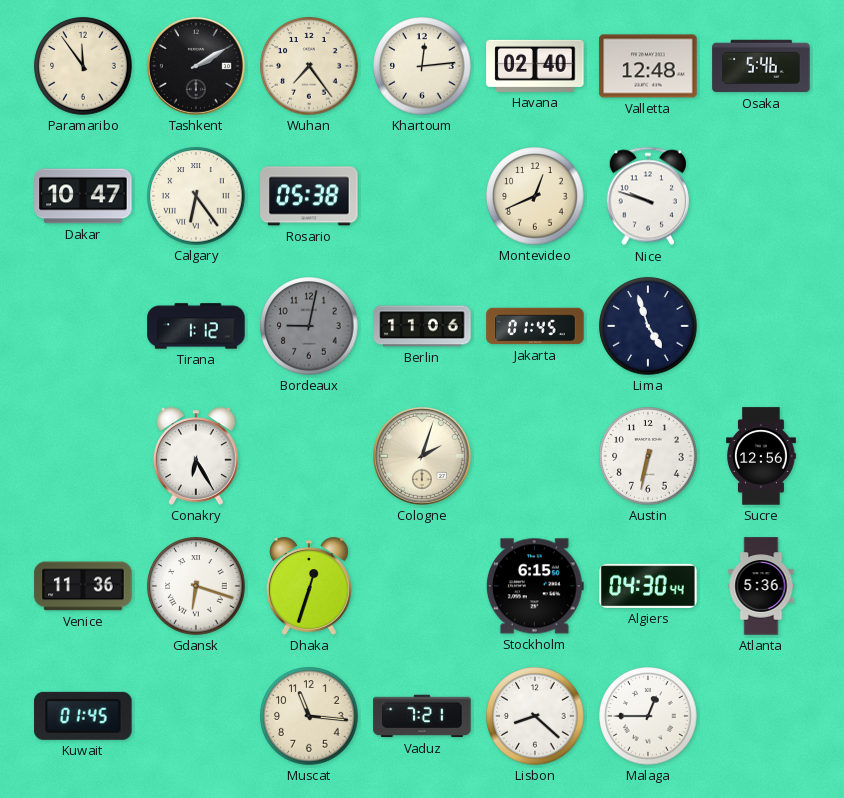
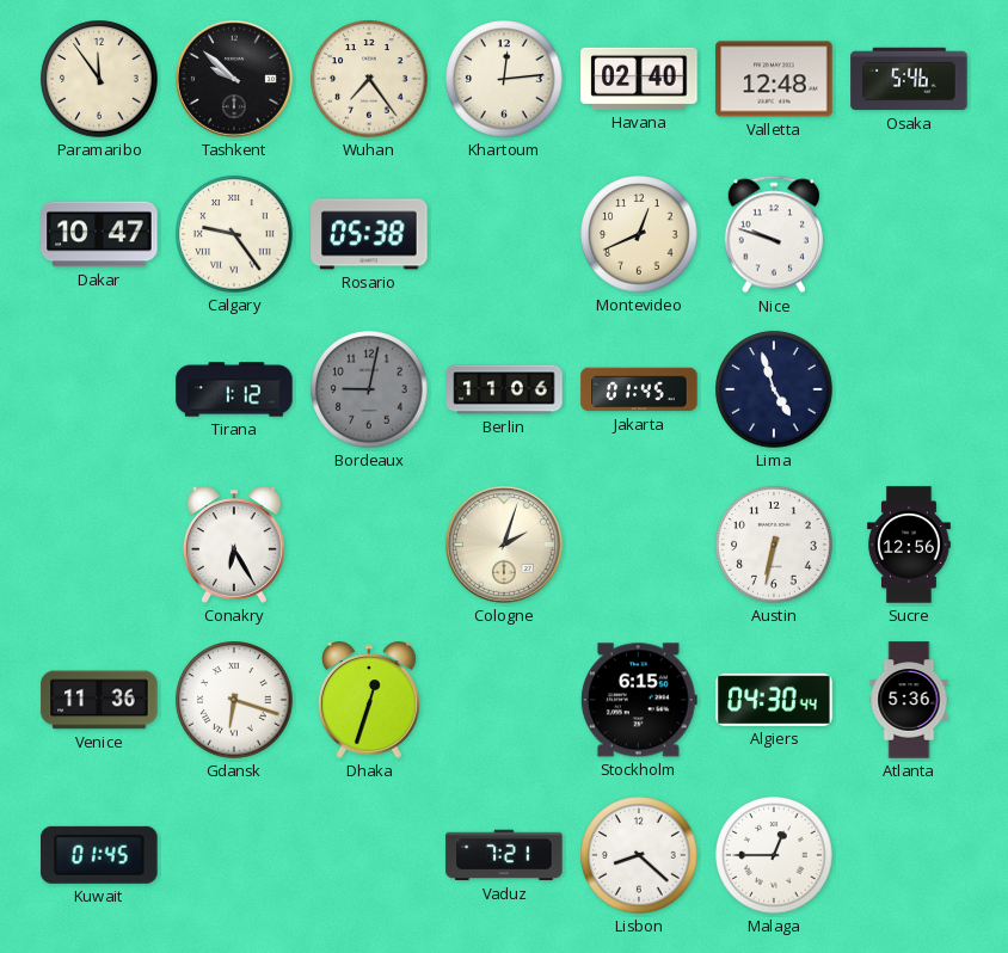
Tashkent: 2:10 -> 9:52
Calgary: 6:24 -> 9:24
Muscat: 11:16 -> none
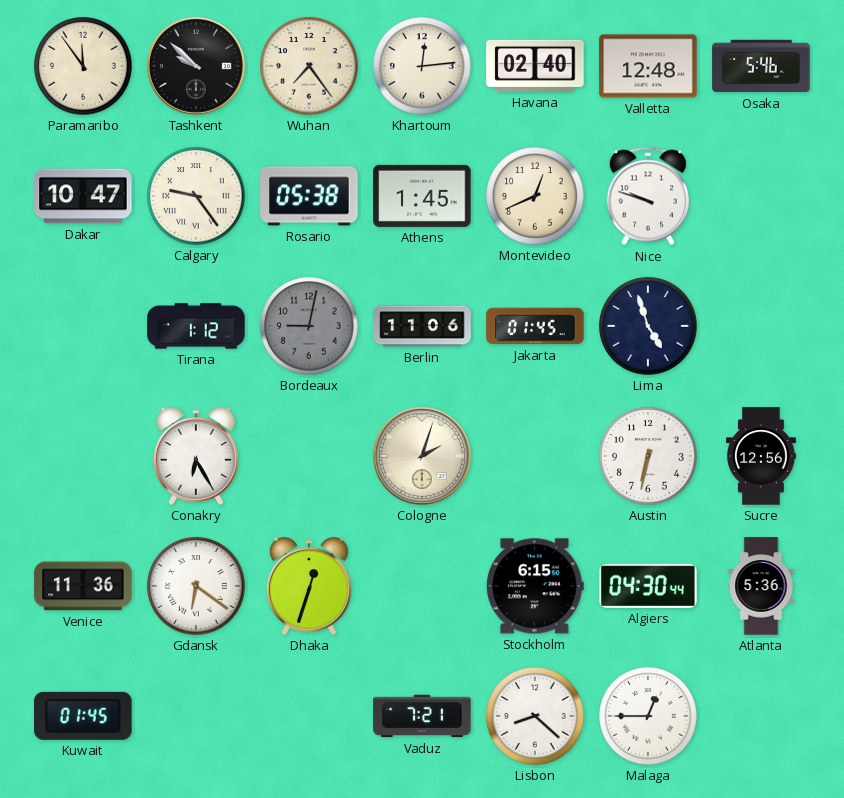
Athens: none -> 1:45
Gdansk: 6:18 -> 6:21
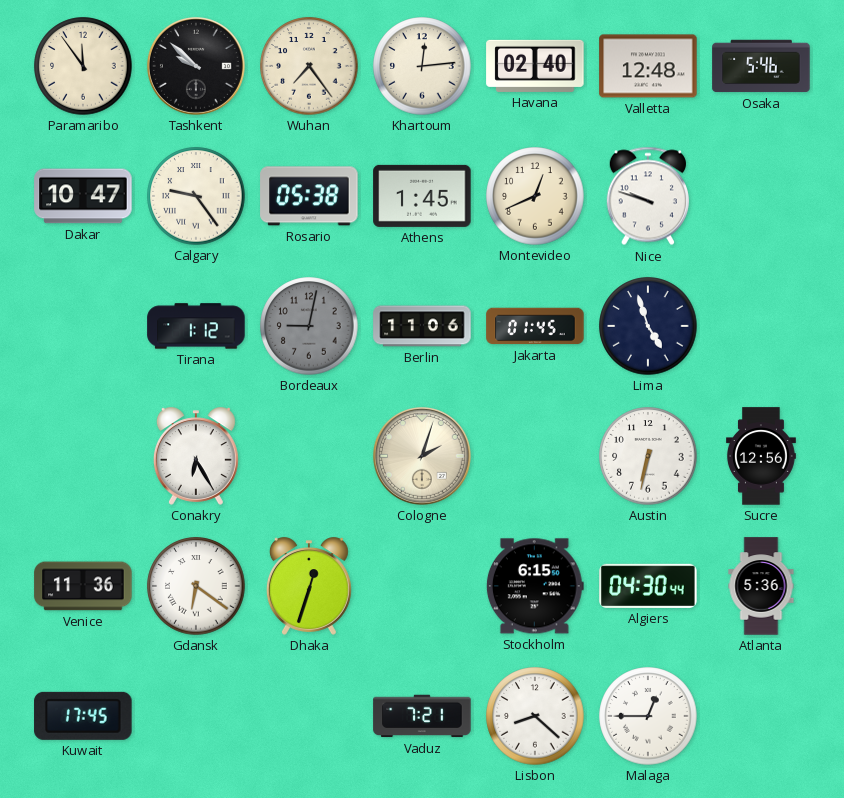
Kuwait: 01:45 -> 17:45
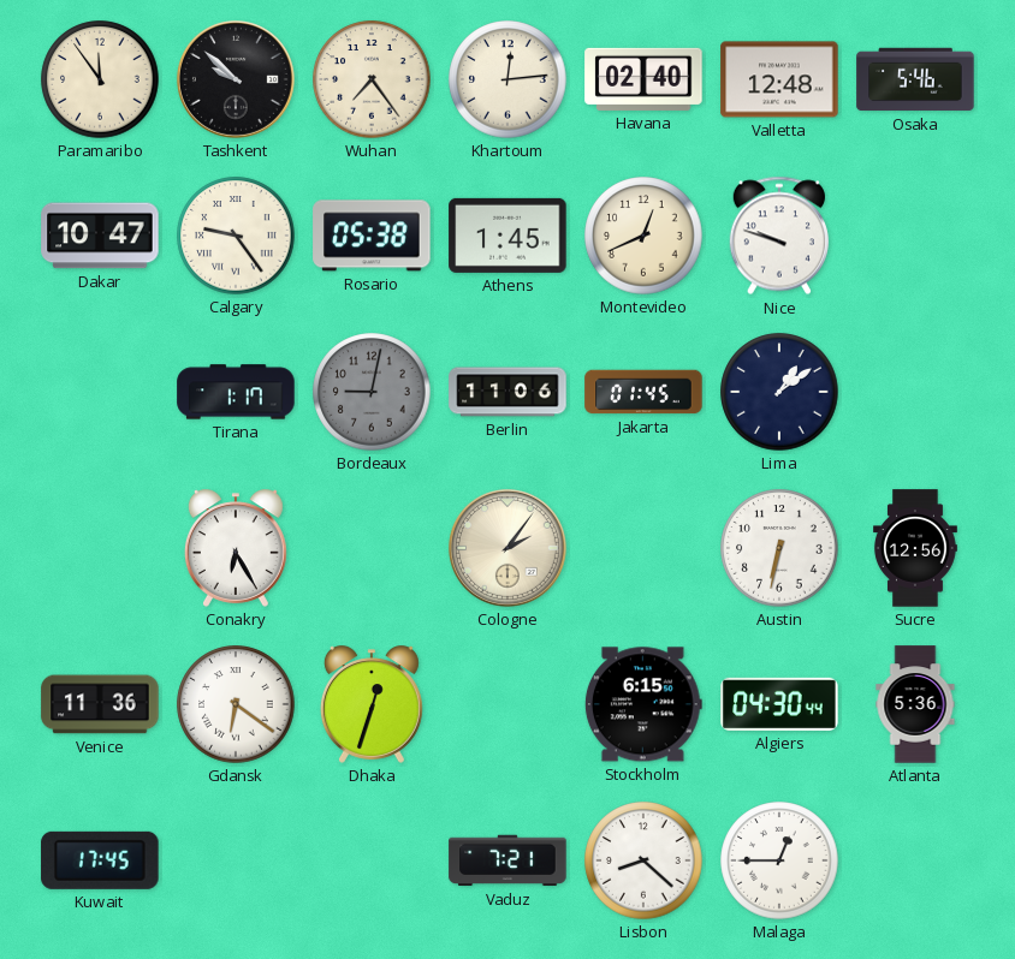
Tirana: 1:12 -> 1:17
Lima: 4:57 -> 1:09
Cologne: 2:03 -> 2:06
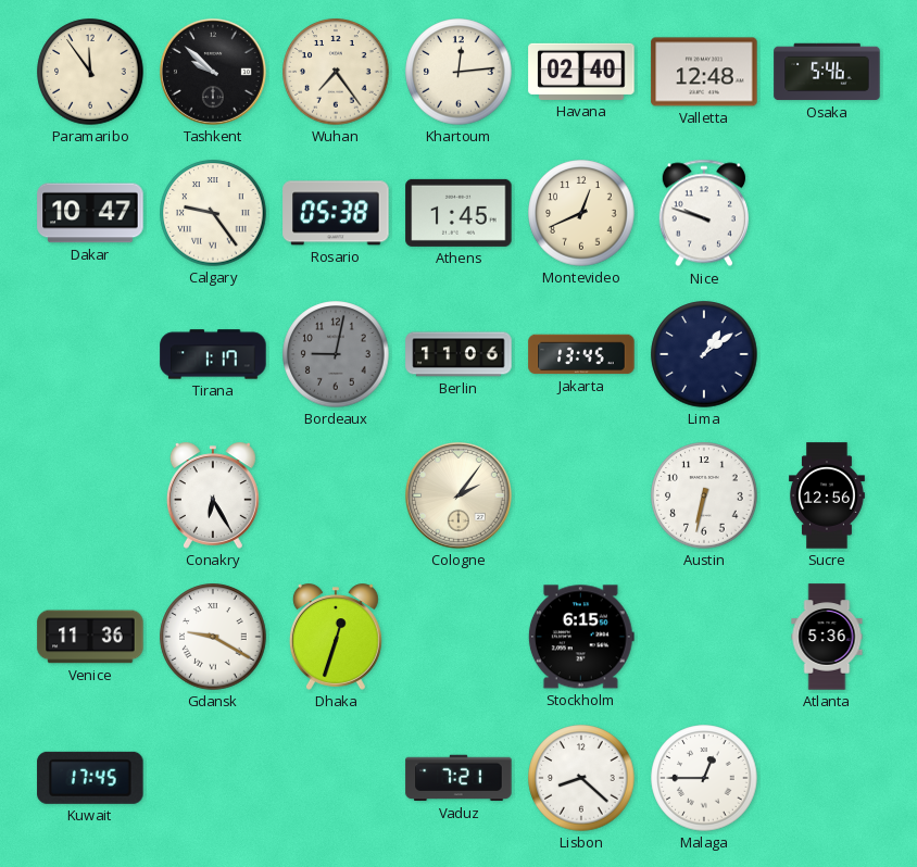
Jakarta: 01:45 -> 13:45
Gdansk: 6:21 -> 9:20
Algiers: 04:30 -> none
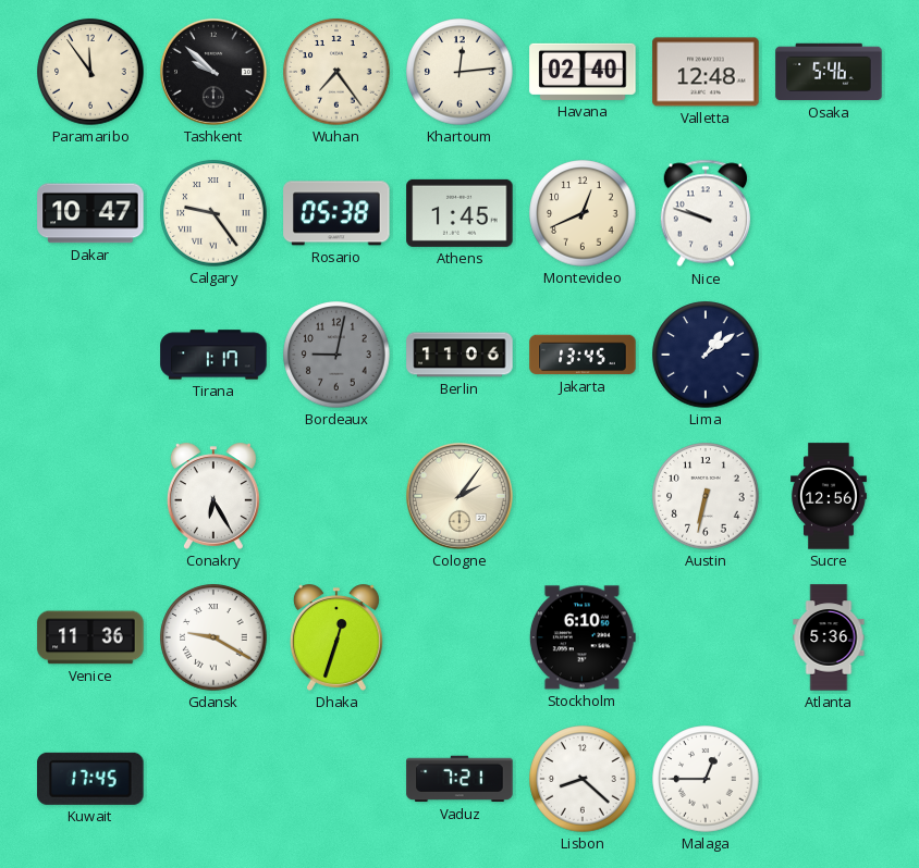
Stockholm: 6:15 -> 6:10
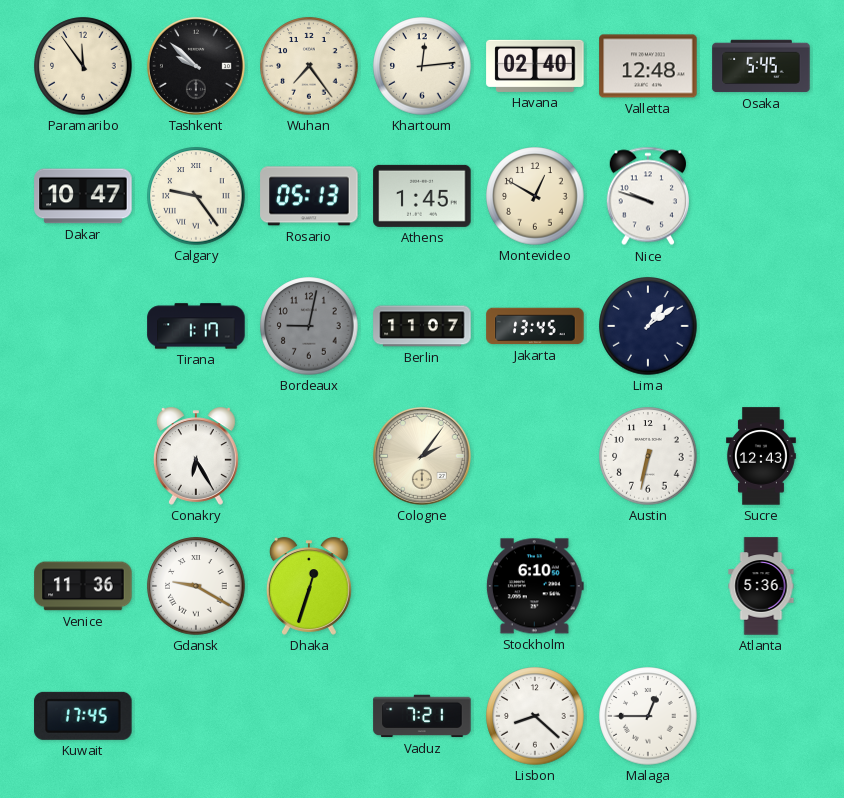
Osaka: 5:46 -> 5:45
Rosario: 05:38 -> 05:13
Montevideo: 12:41 -> 12:50
Berlin: 11:06 -> 11:07
Sucre: 12:56 -> 12:43
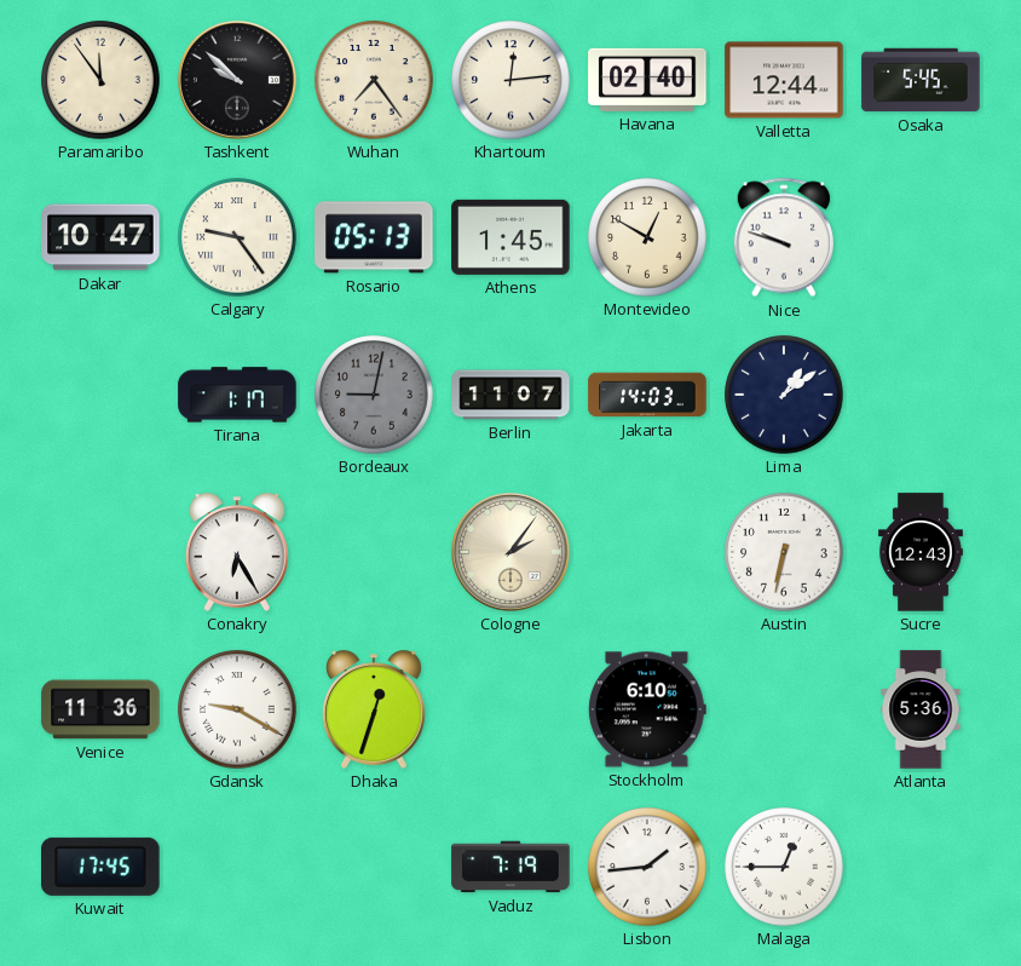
Valletta: 12:48 -> 12:44
Jakarta: 13:45 -> 14:03
Vaduz: 7:21 -> 7:19
Lisbon: 8:22 -> 1:44
